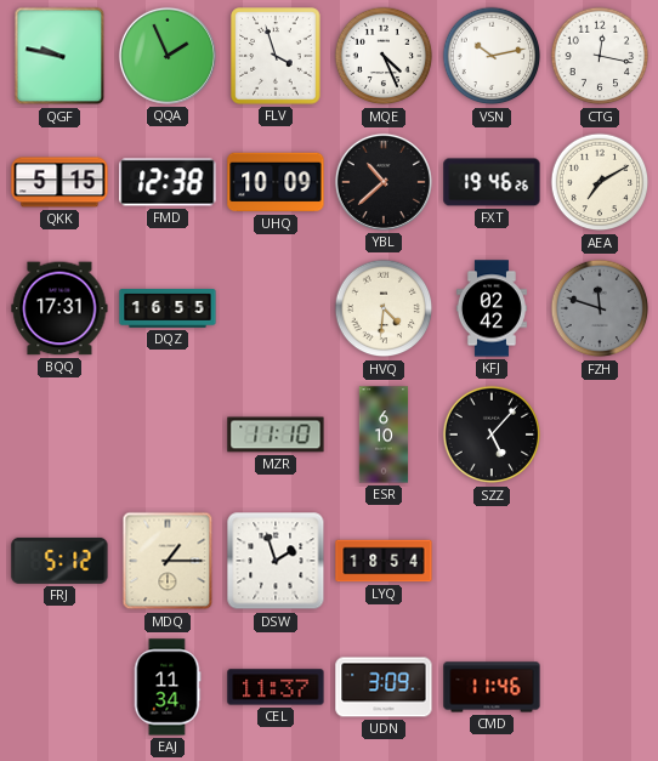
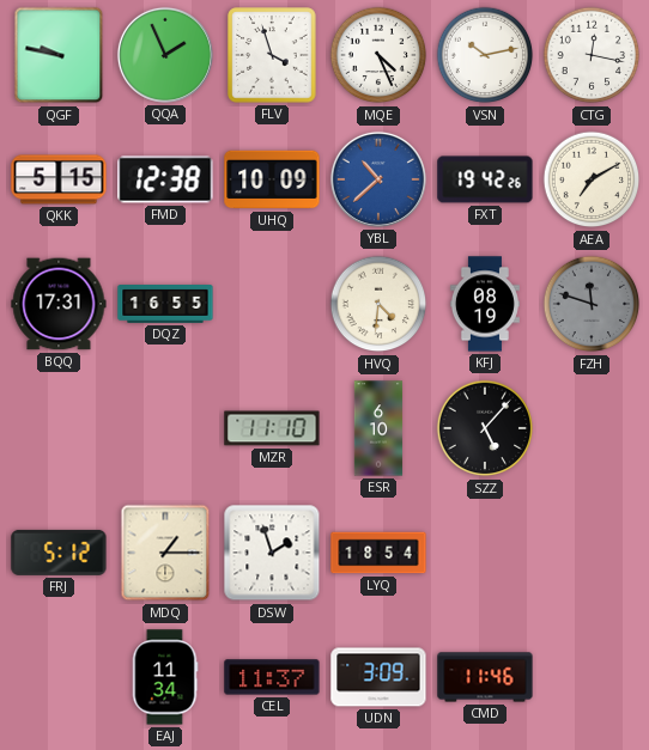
YBL dial: black -> blue
FXT: 19:46 -> 19:42
KFJ: 02:42 -> 08:19
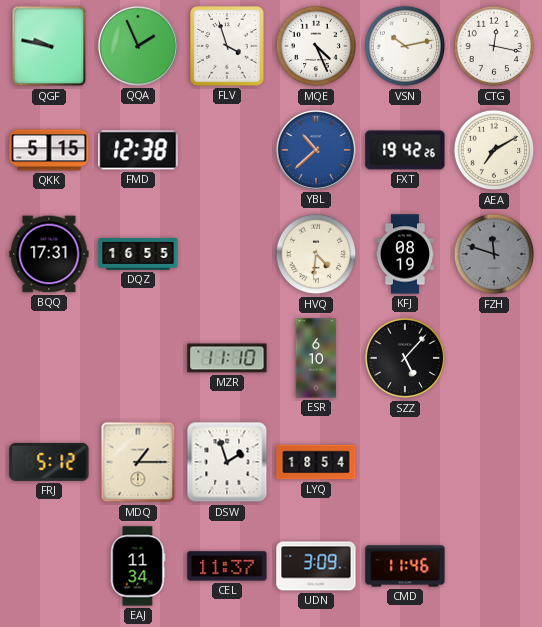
UHQ: 10:09 -> none
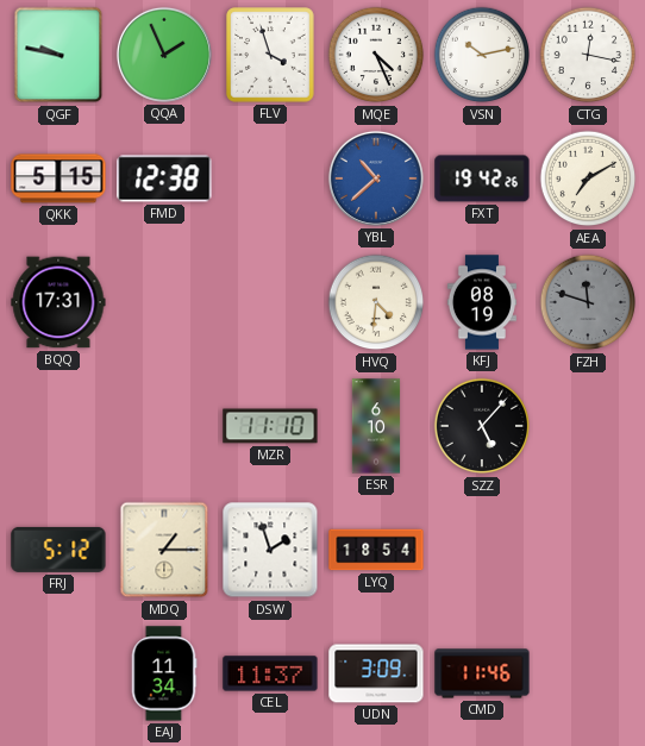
DQZ: 16:55 -> none
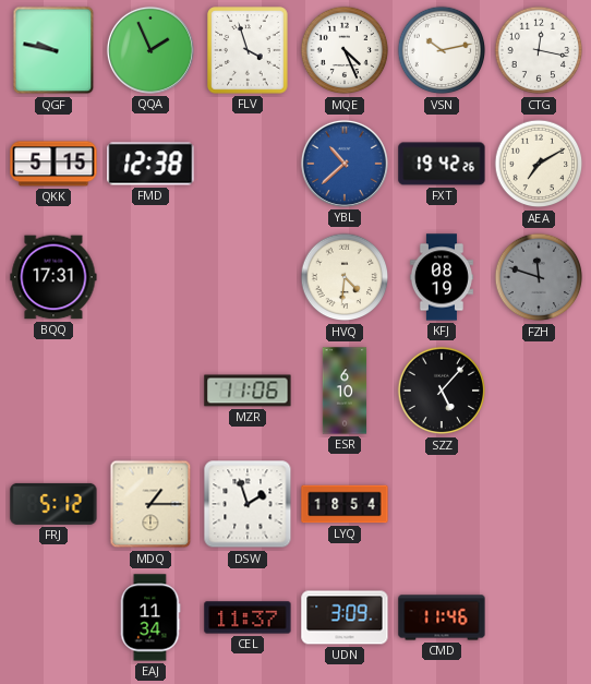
MZR: 11:10 -> 11:06
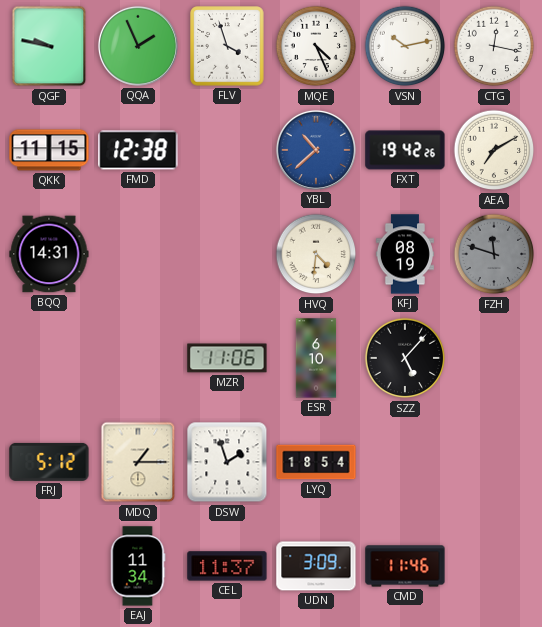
QKK: 5:15 -> 11:15
BQQ: 17:31 -> 14:31
